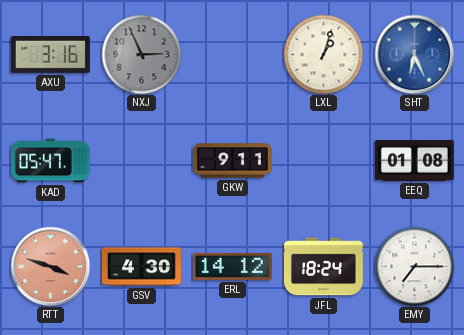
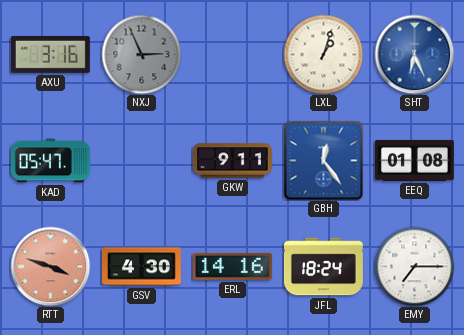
GBH: none -> 12:24
ERL: 14:12 -> 14:16
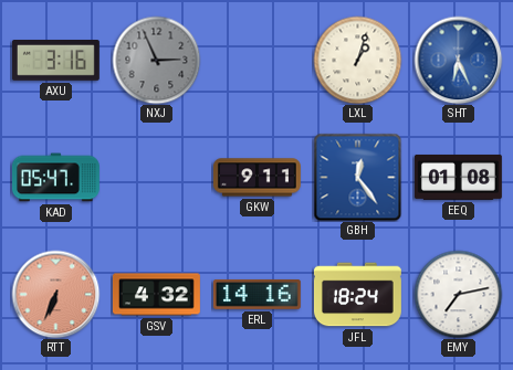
RTT: 3:48 -> 6:34
GSV: 4:30 -> 4:32
EMY: 7:15 -> 7:13
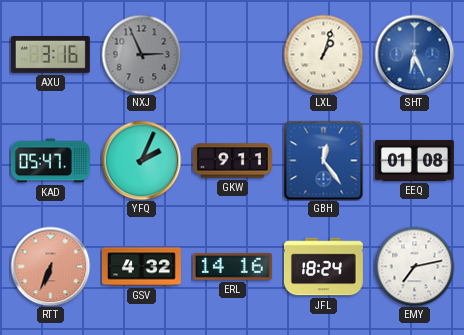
YFQ: none -> 2:04
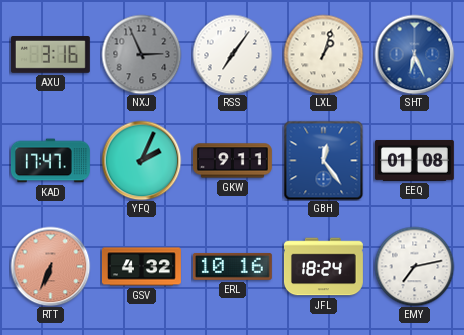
RSS: none -> 7:06
KAD: 05:47 -> 17:47
ERL: 14:16 -> 10:16
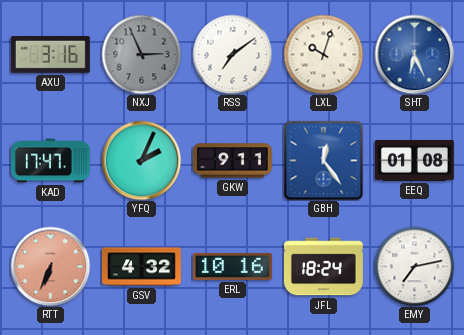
RSS: 7:06 -> 7:09
LXL: 1:03 -> 10:03
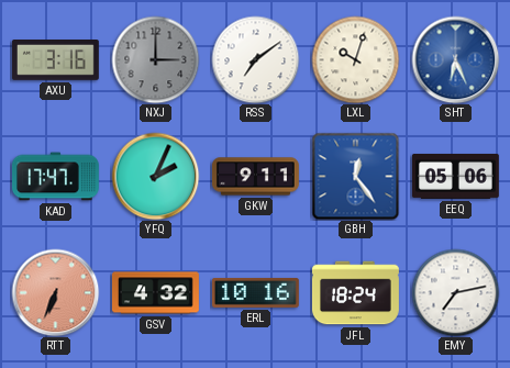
NXJ: 2:56 -> 3:00
EEQ: 01:08 -> 05:06
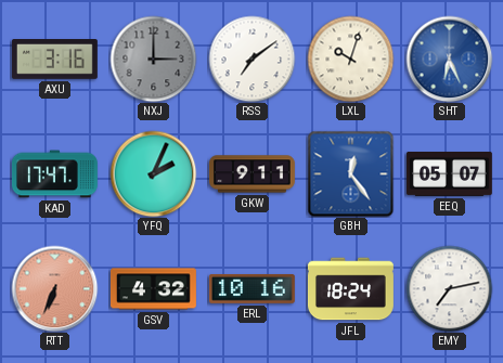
EEQ: 05:06 -> 05:07
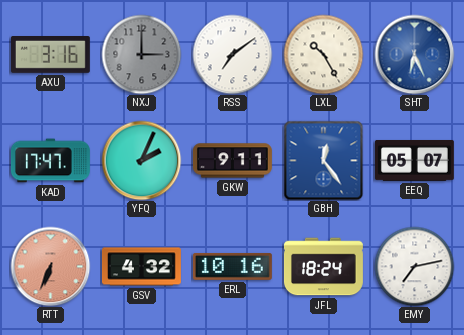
LXL: 10:03 -> 10:25
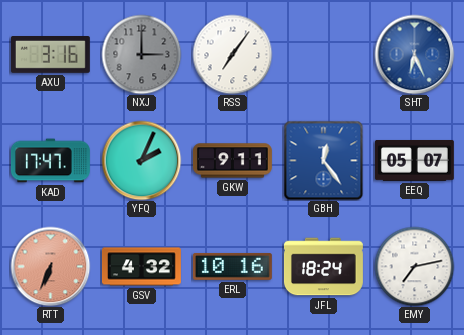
RSS: 7:09 -> 7:06
LXL: 10:25 -> none
